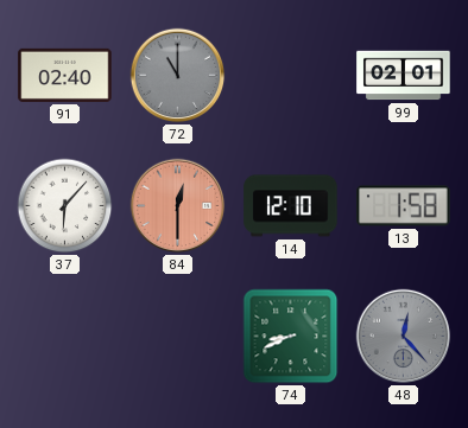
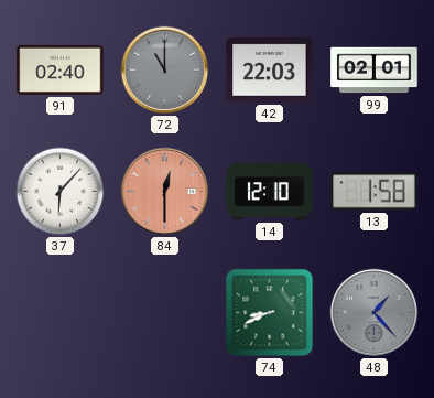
42: none -> 22:03
48: 12:23 -> 1:23
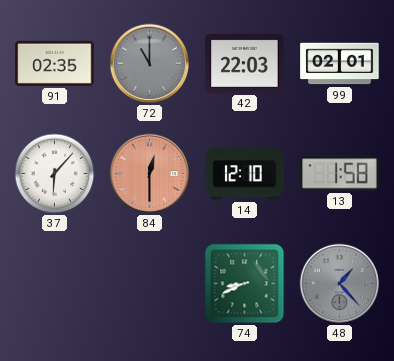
91: 02:40 -> 02:35
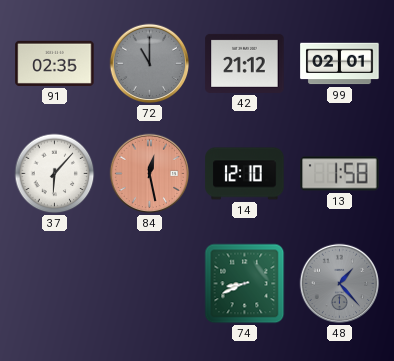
42: 22:03 -> 21:12
84: 12:30 -> 12:28
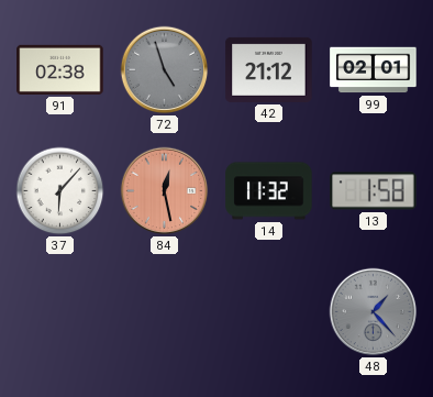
91: 02:35 -> 02:38
72: 11:00 -> 4:57
14: 12:10 -> 11:32
74: 8:41 -> none
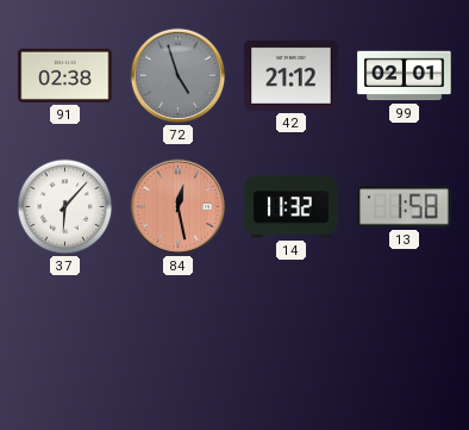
48: 1:23 -> none
